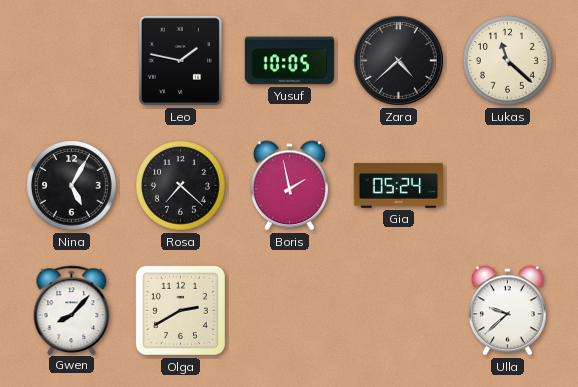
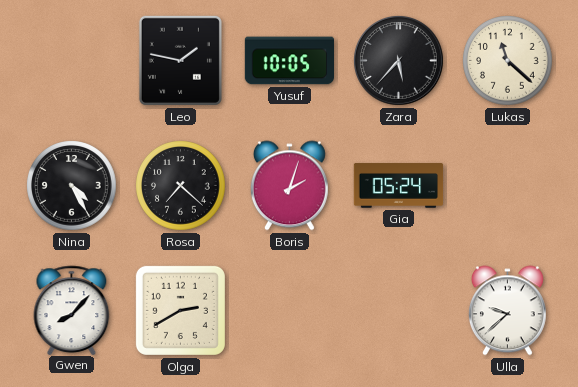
Zara: 4:38 -> 5:37
Nina: 5:05 -> 4:25
Boris: 1:58 -> 2:03
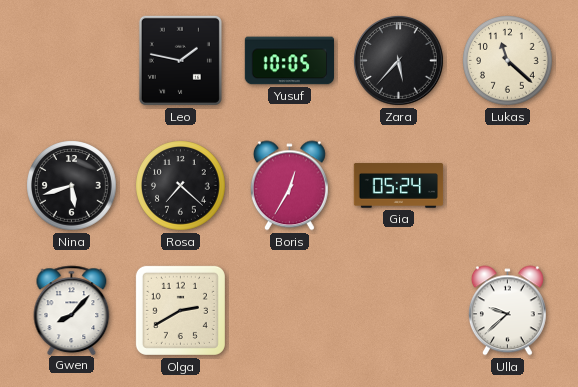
Nina: 4:25 -> 5:42
Boris: 2:03 -> 12:35
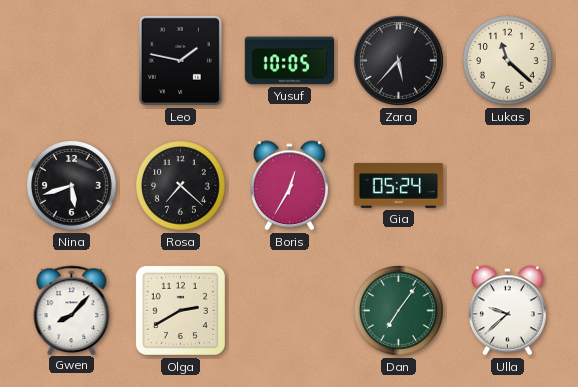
Dan: none -> 7:06
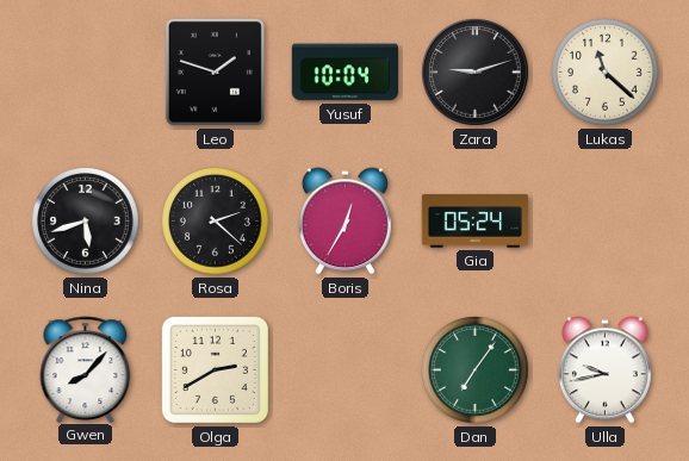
Leo: 1:47 -> 1:48
Yusuf: 10:05 -> 10:04
Zara: 5:37 -> 9:12
Rosa: 7:22 -> 2:22
Ulla: 9:38 -> 9:43
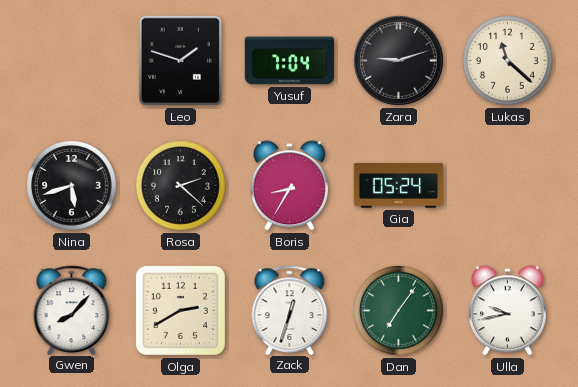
Yusuf: 10:04 -> 7:04
Boris: 12:35 -> 8:35
Zack: none -> 12:33
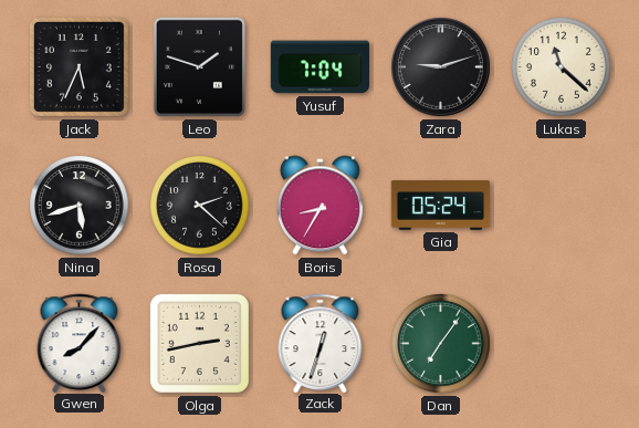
Jack: none -> 5:34
Olga: 2:40 -> 2:43
Ulla: 9:43 -> none
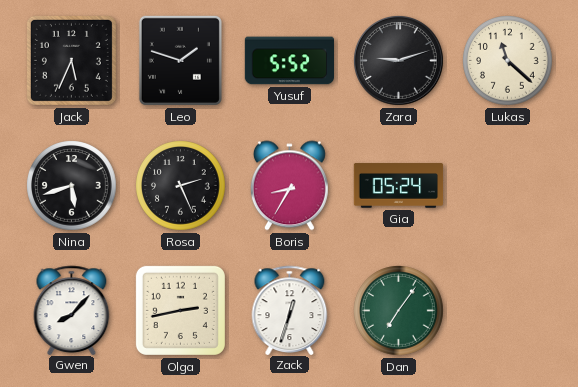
Yusuf: 7:04 -> 5:52
Rosa: 2:22 -> 2:26
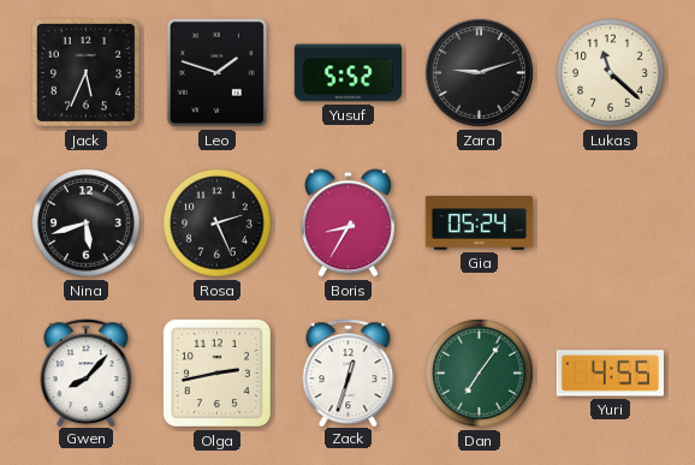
Yuri: none -> 4:55
